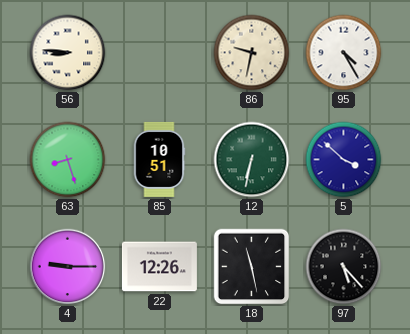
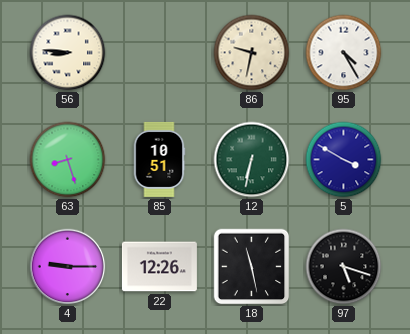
5: 3:52 -> 3:50
97: 5:23 -> 5:18
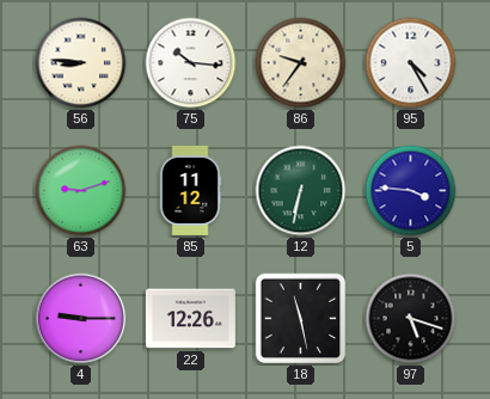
75: none -> 10:16
86: 9:32 -> 9:36
63: 8:27 -> 9:12
85: 10:51 -> 11:12
5: 3:50 -> 3:46
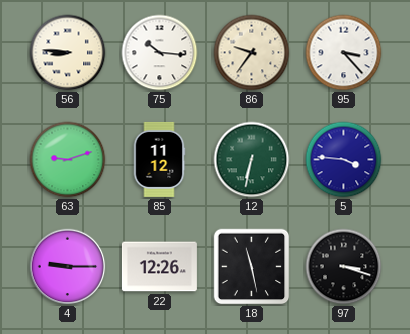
95: 4:25 -> 3:23
97: 5:18 -> 3:18
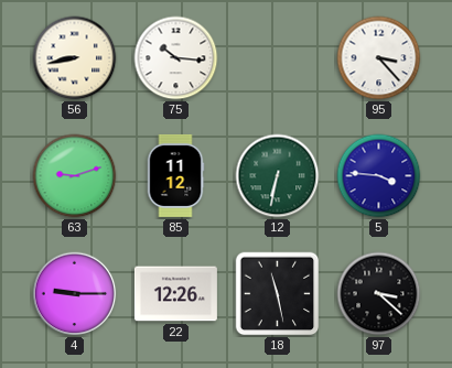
56: 8:46 -> 8:43
86: 9:36 -> none
97: 3:18 -> 3:22
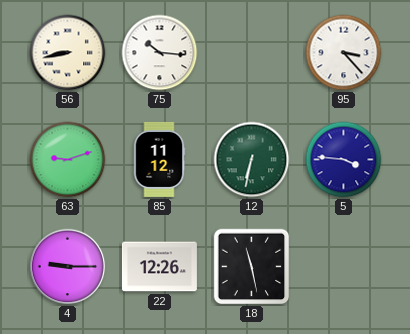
97: 3:22 -> none
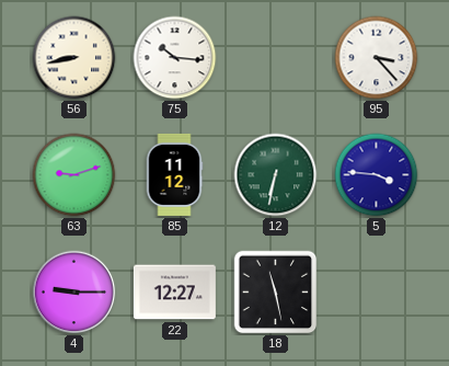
22: 12:26 -> 12:27
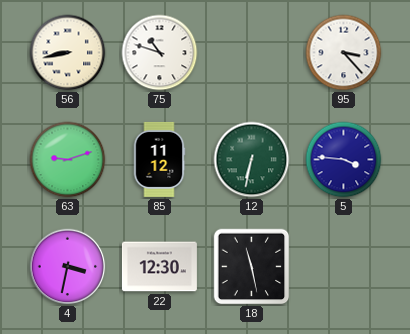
75: 10:16 -> 10:48
4: 9:15 -> 3:32
22: 12:27 -> 12:30
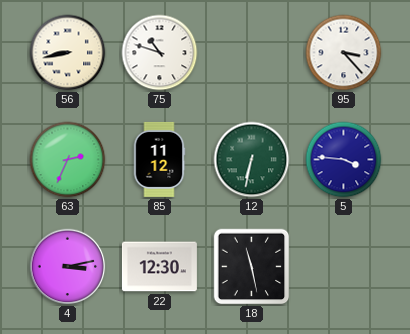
63: 9:12 -> 2:34
4: 3:32 -> 3:13
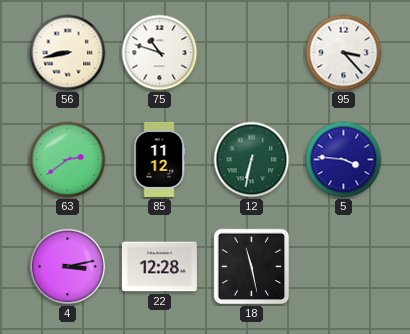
63: 2:34 -> 2:39
22: 12:30 -> 12:28
